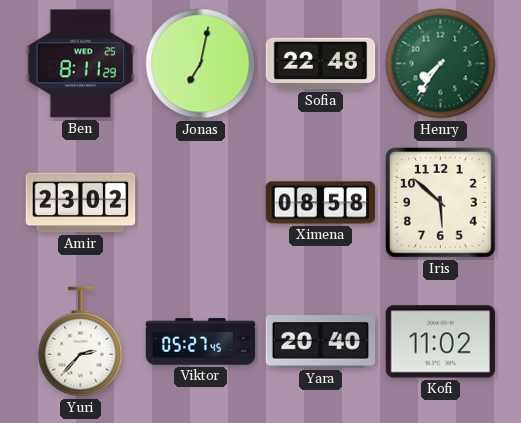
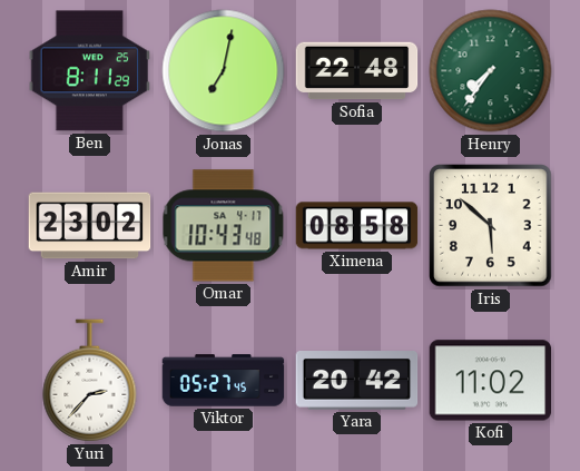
Omar: none -> 10:43
Yara: 20:40 -> 20:42
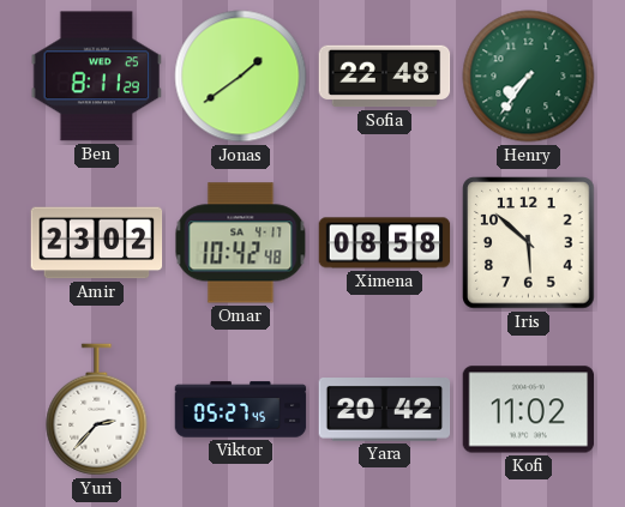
Jonas: 7:02 -> 1:39
Omar: 10:43 -> 10:42
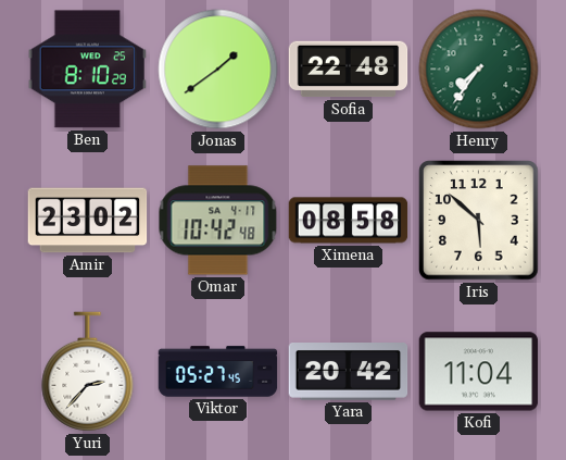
Ben: 8:11 -> 8:10
Kofi: 11:02 -> 11:04
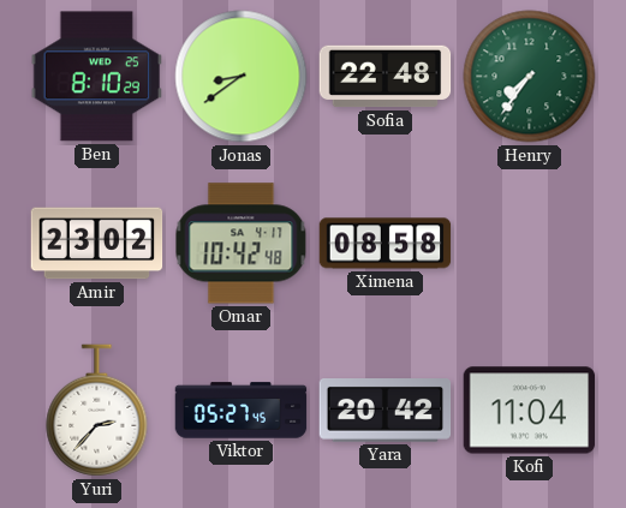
Jonas: 1:39 -> 8:39
Iris: 5:52 -> none
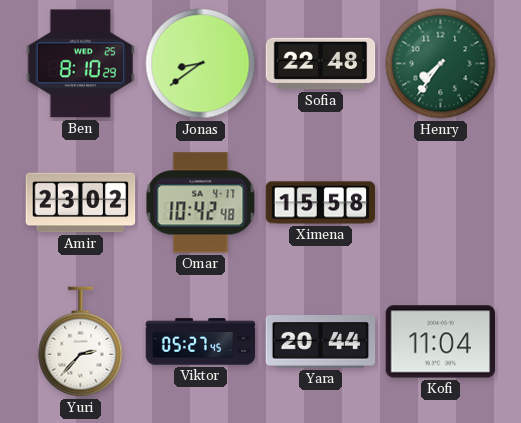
Ximena: 08:58 -> 15:58
Yara: 20:42 -> 20:44
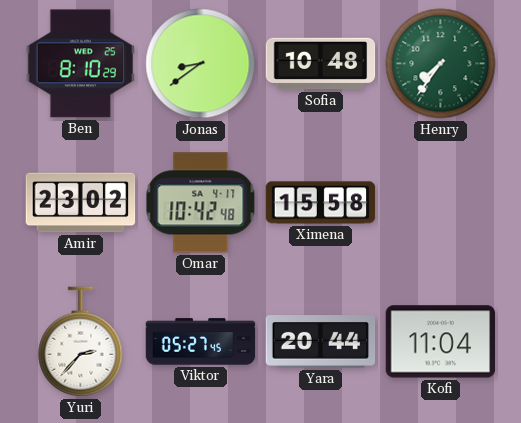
Sofia: 22:48 -> 10:48
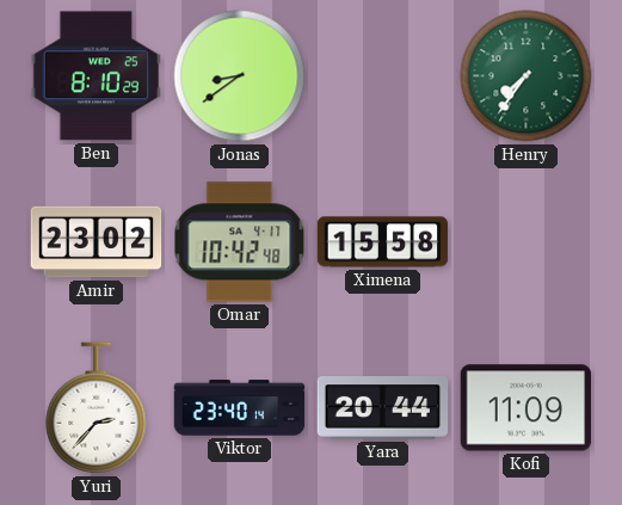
Sofia: 10:48 -> none
Viktor: 05:27 -> 23:40
Kofi: 11:04 -> 11:09
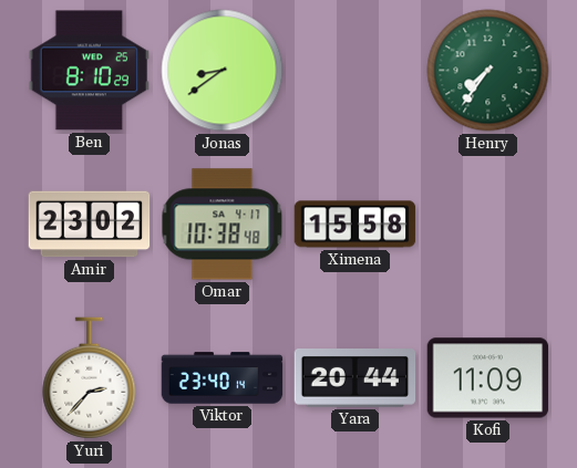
Omar: 10:42 -> 10:38
